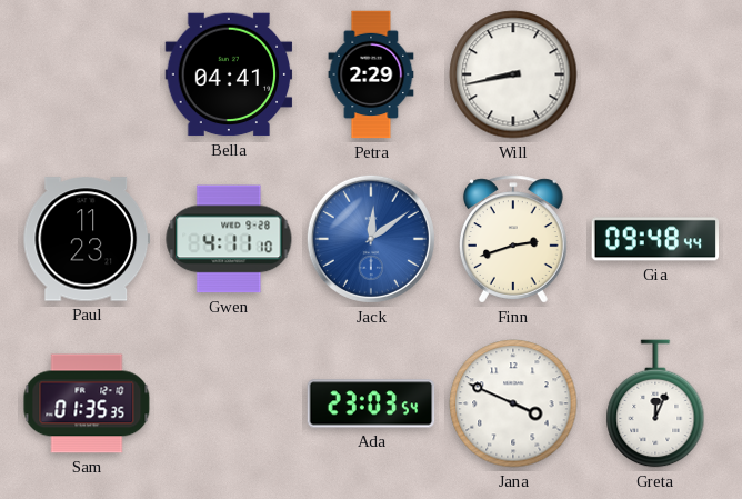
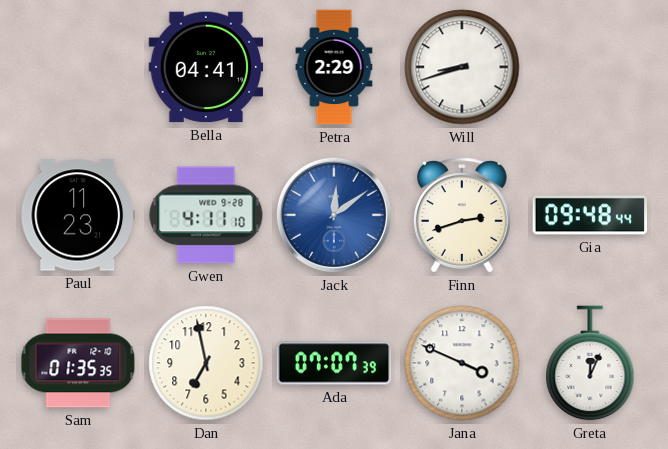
Will: 8:43 -> 8:42
Dan: none -> 6:58
Ada: 23:03 -> 07:07
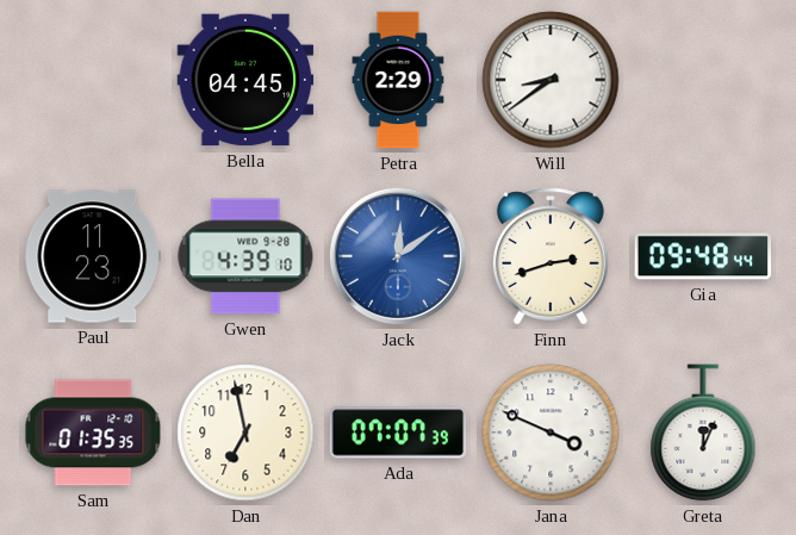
Bella: 04:41 -> 04:45
Will: 8:42 -> 8:39
Gwen: 4:11 -> 4:39
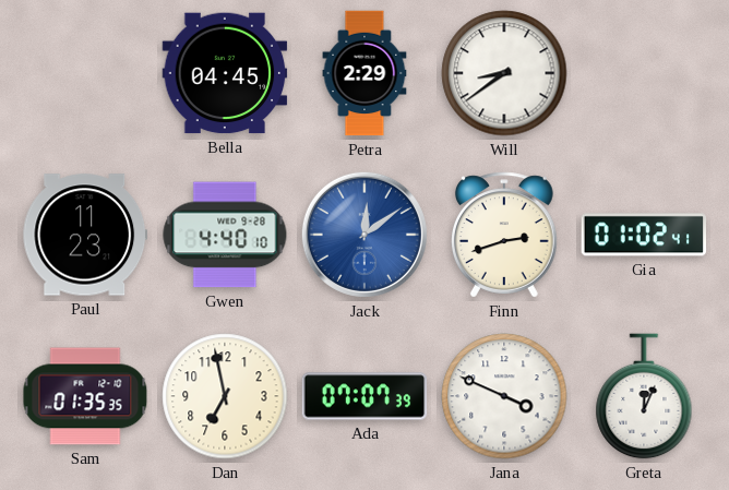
Gwen: 4:39 -> 4:40
Gia: 09:48 -> 01:02
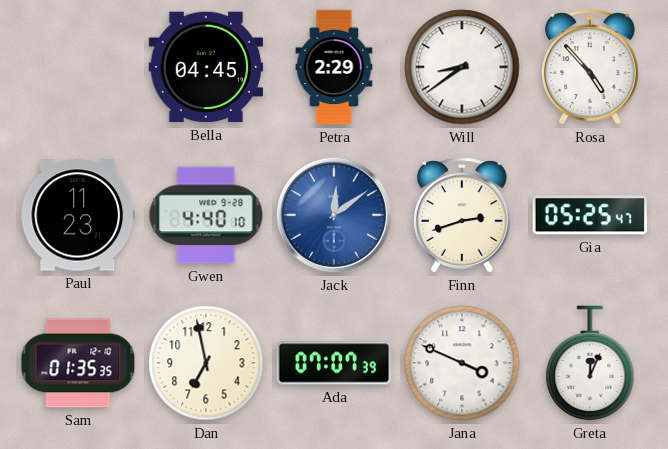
Rosa: none -> 4:53
Gia: 01:02 -> 05:25
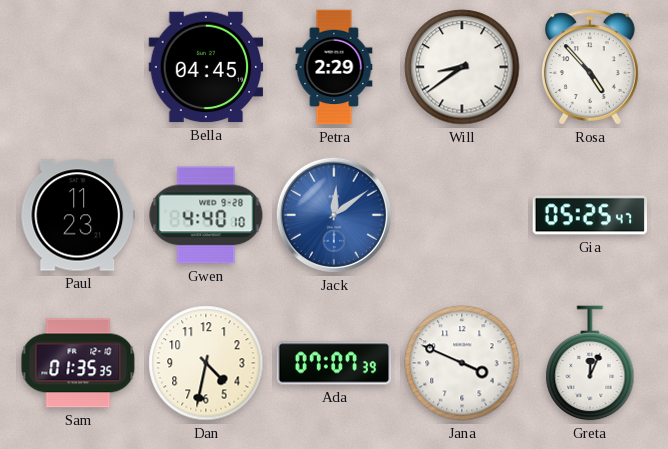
Finn: 2:42 -> none
Dan: 6:58 -> 4:32
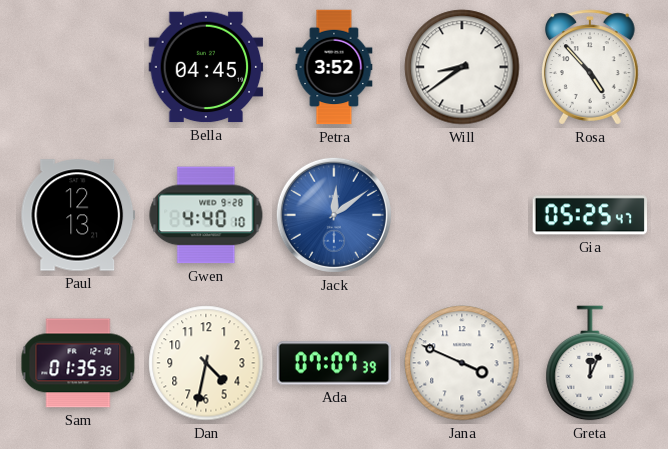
Petra: 2:29 -> 3:52
Paul: 11:23 -> 12:13
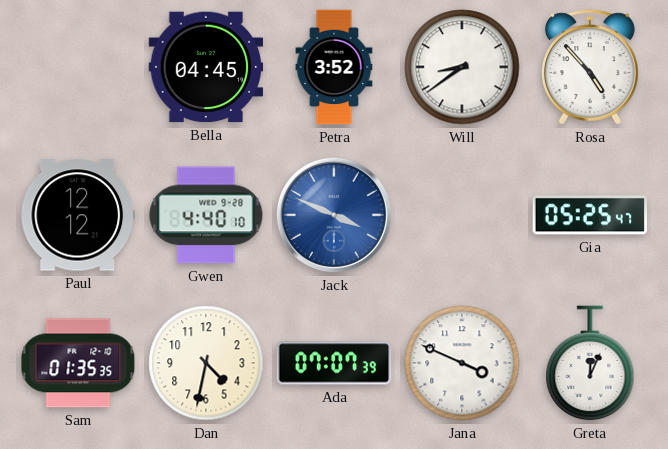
Paul: 12:13 -> 12:12
Jack: 12:09 -> 3:49
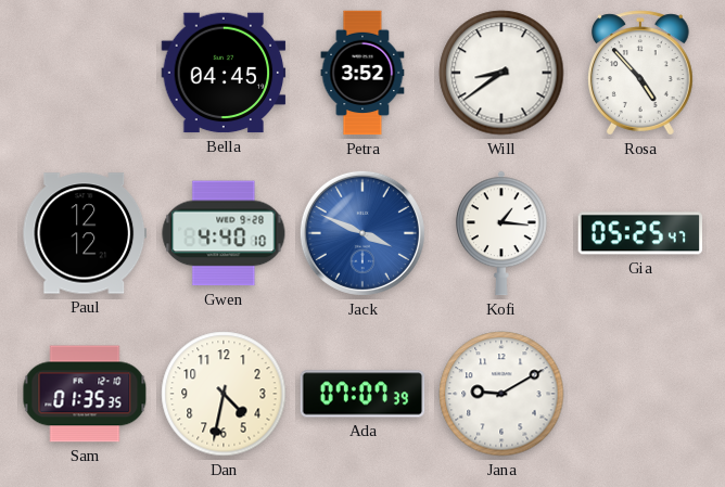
Kofi: none -> 1:16
Jana: 3:49 -> 9:10
Greta: 12:04 -> none
